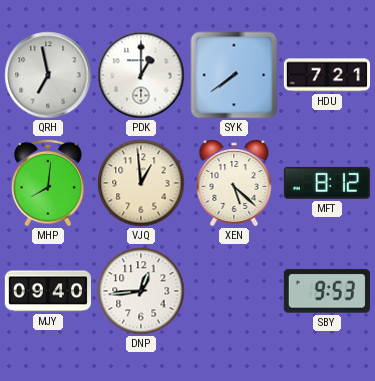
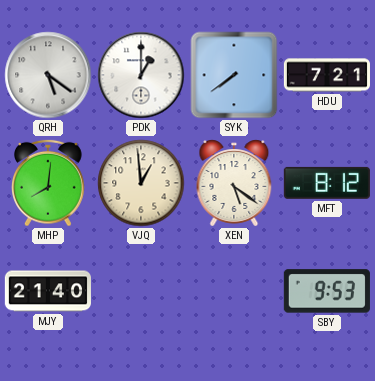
QRH: 6:58 -> 5:21
XEN: 5:22 -> 5:21
MJY: 09:40 -> 21:40
DNP: 12:44 -> none
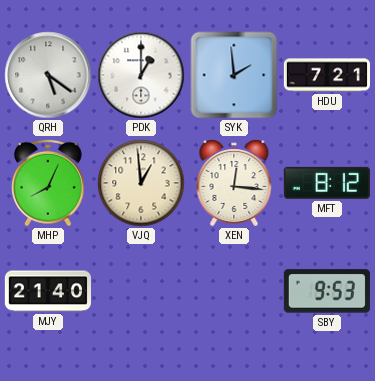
SYK: 7:39 -> 1:59
MHP: 8:01 -> 8:04
XEN: 5:21 -> 12:16
